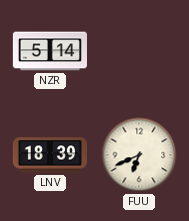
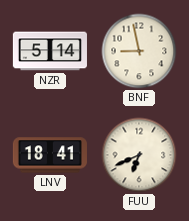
BNF: none -> 8:58
LNV: 18:39 -> 18:41
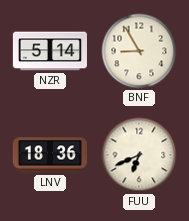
BNF: 8:58 -> 8:55
LNV: 18:41 -> 18:36
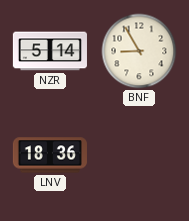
FUU: 6:41 -> none
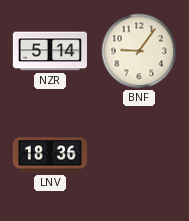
BNF: 8:55 -> 9:06
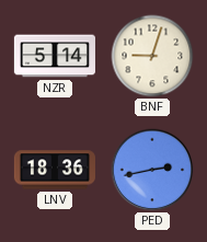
BNF: 9:06 -> 9:03
PED: none -> 2:43
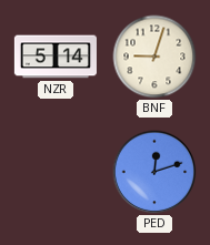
LNV: 18:36 -> none
PED: 2:43 -> 12:12
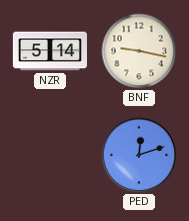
BNF: 9:03 -> 9:17
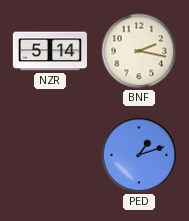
BNF: 9:17 -> 2:17
PED: 12:12 -> 1:12
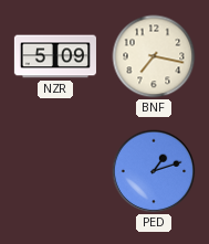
NZR: 5:14 -> 5:09
BNF: 2:17 -> 7:17
